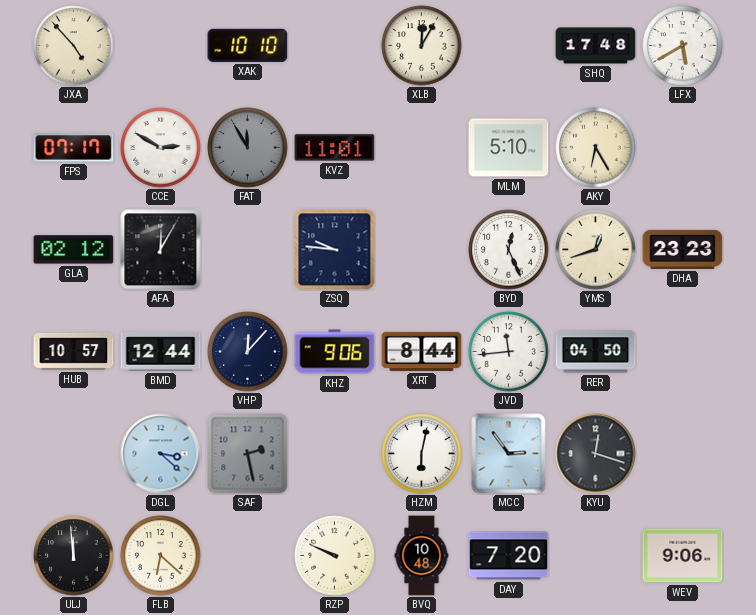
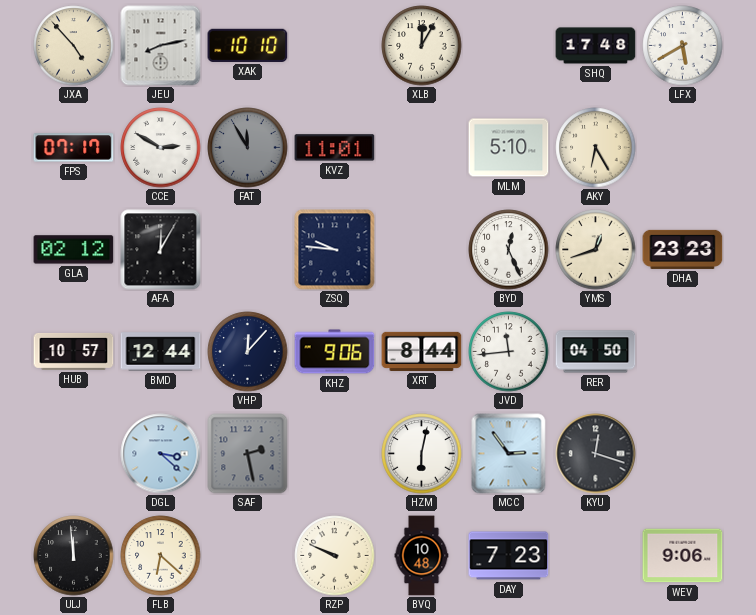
JEU: none -> 8:13
DAY: 7:20 -> 7:23
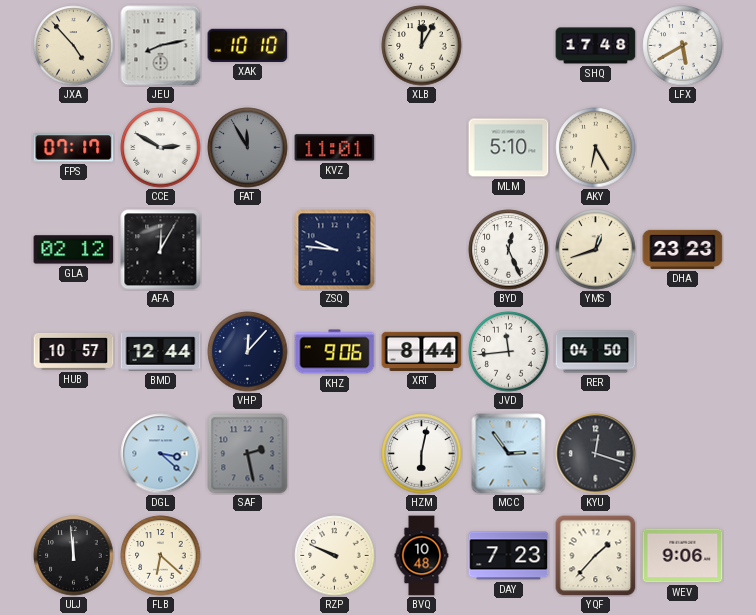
YQF: none -> 1:37
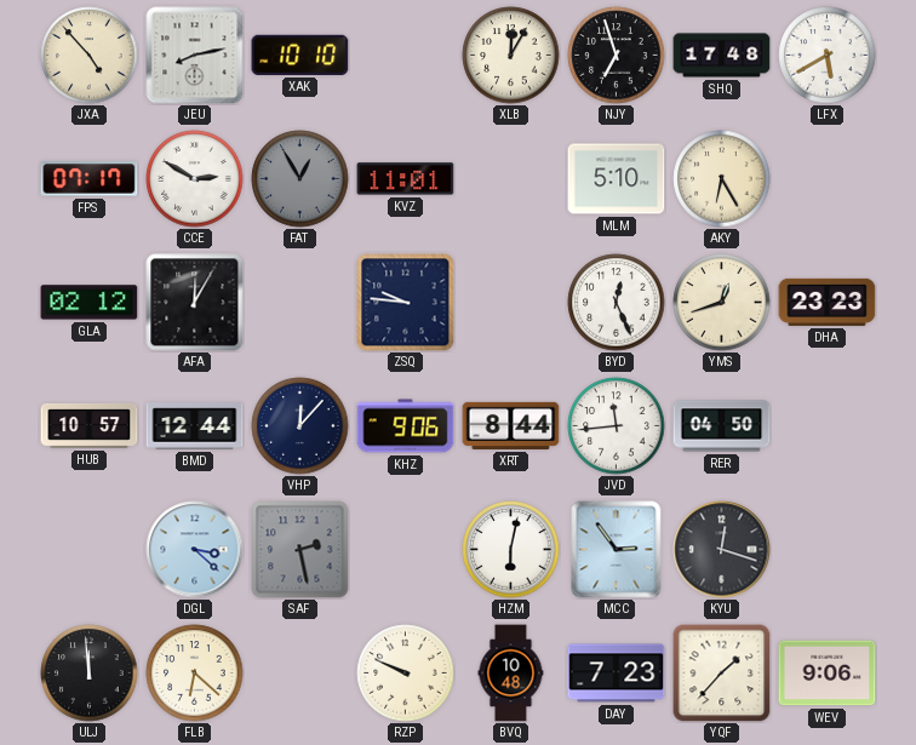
NJY: none -> 6:57
FAT: 11:55 -> 12:55
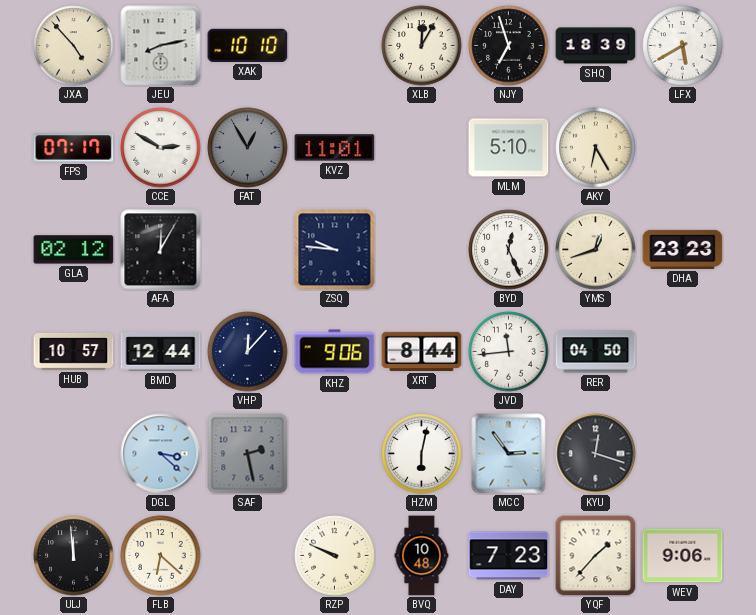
SHQ: 17:48 -> 18:39
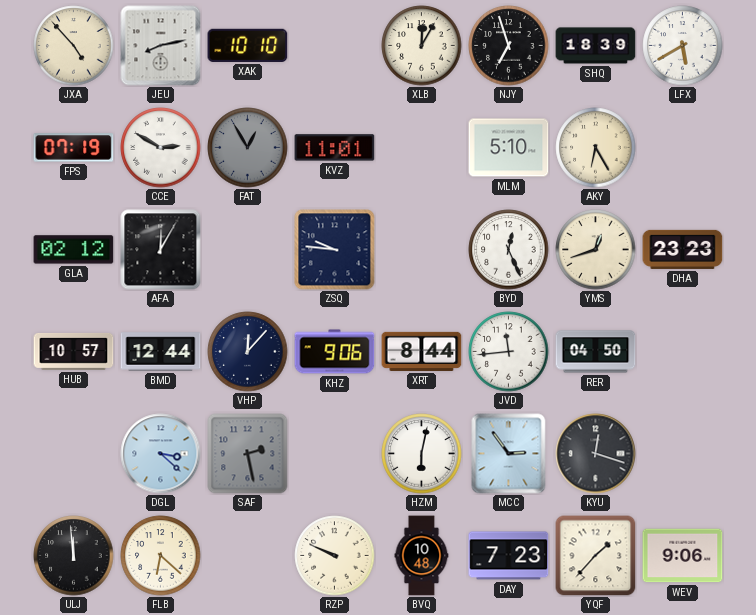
FPS: 07:17 -> 07:19
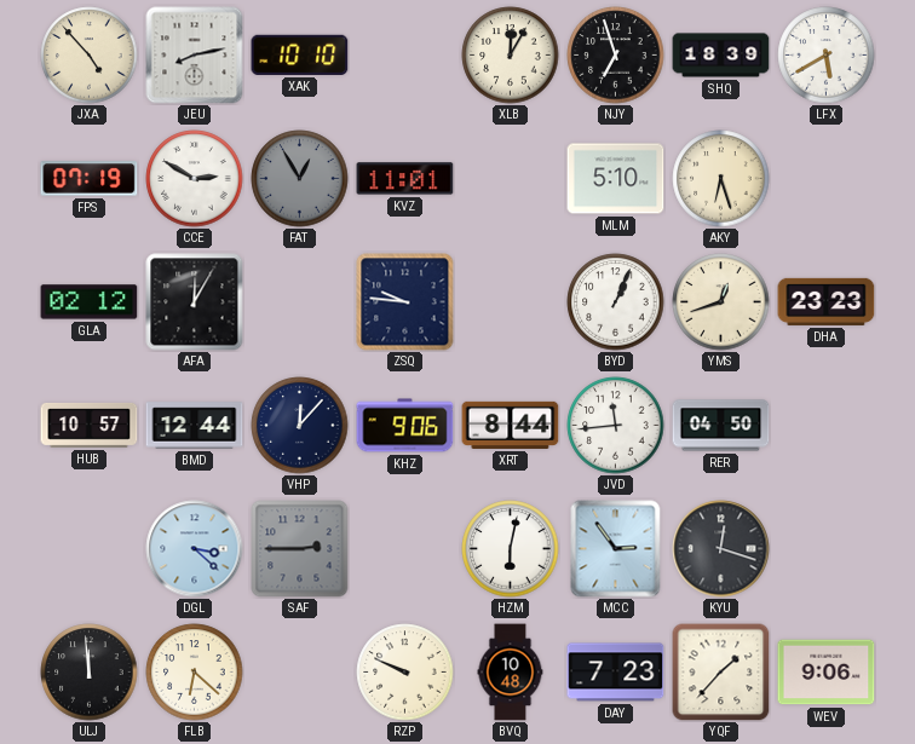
AKY: 6:25 -> 6:27
BYD: 12:26 -> 1:04
SAF: 2:28 -> 2:45
